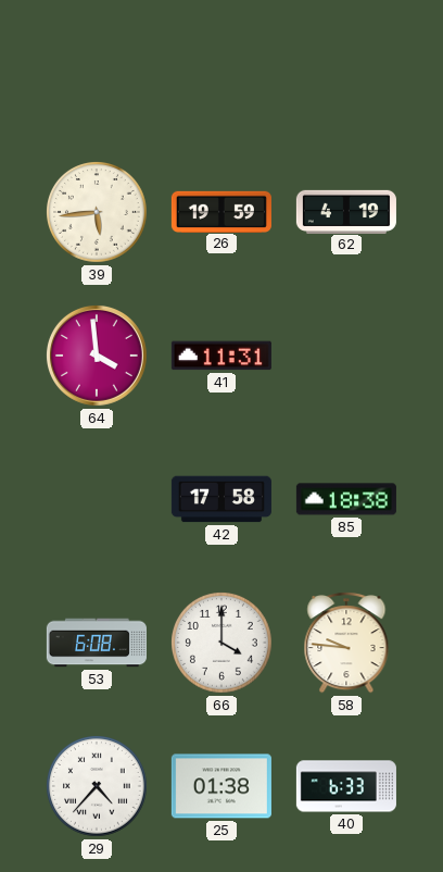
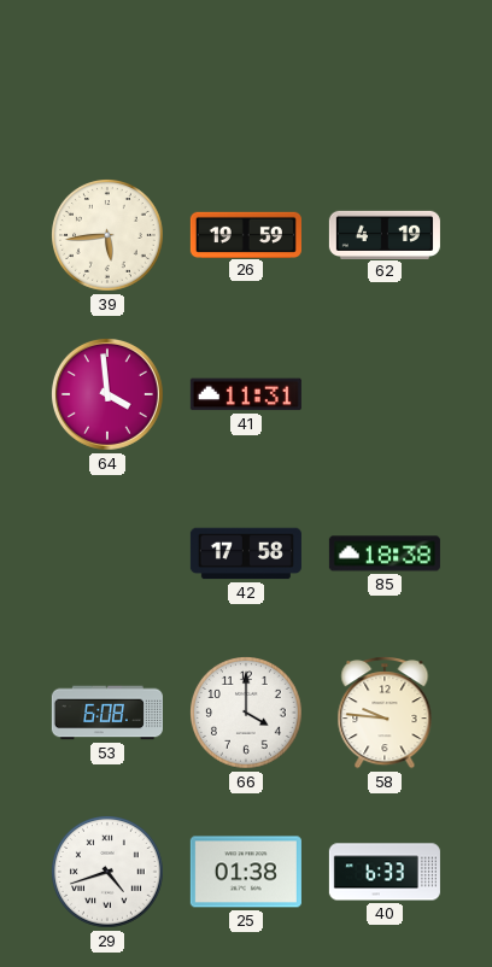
29: 4:37 -> 4:42
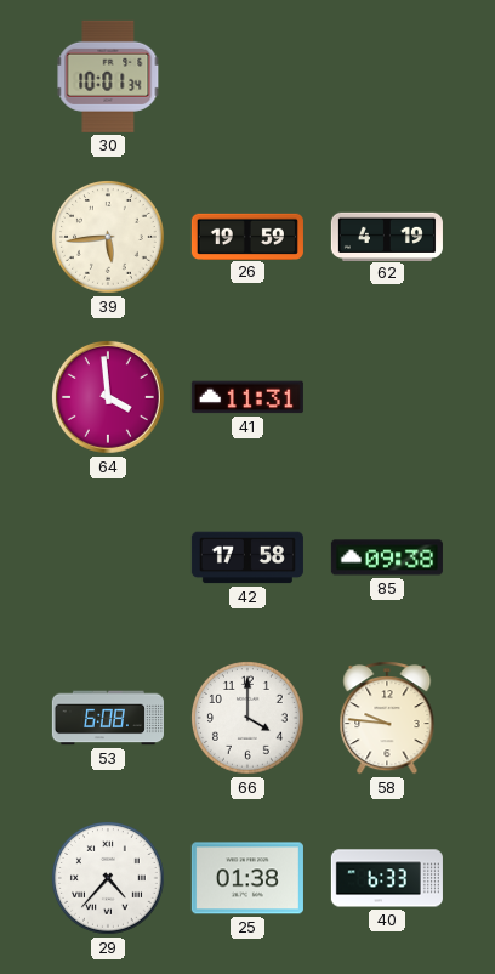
30: none -> 10:01
85: 18:38 -> 09:38
29: 4:42 -> 4:37
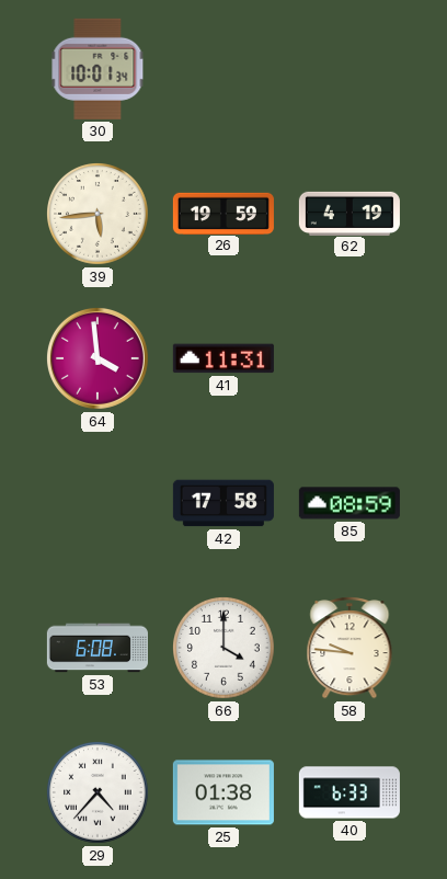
85: 09:38 -> 08:59
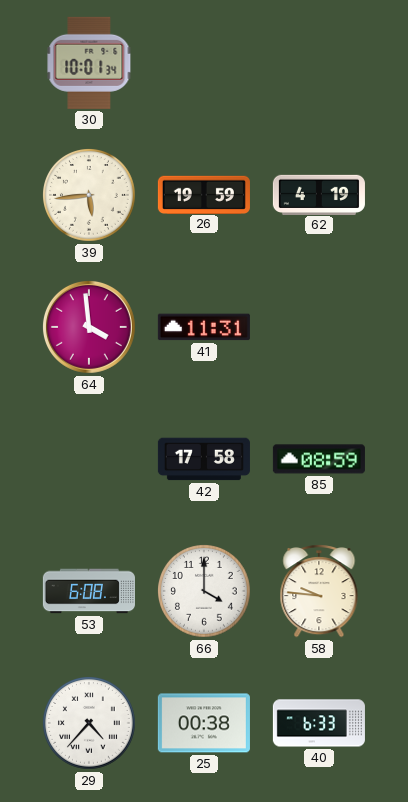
25: 01:38 -> 00:38
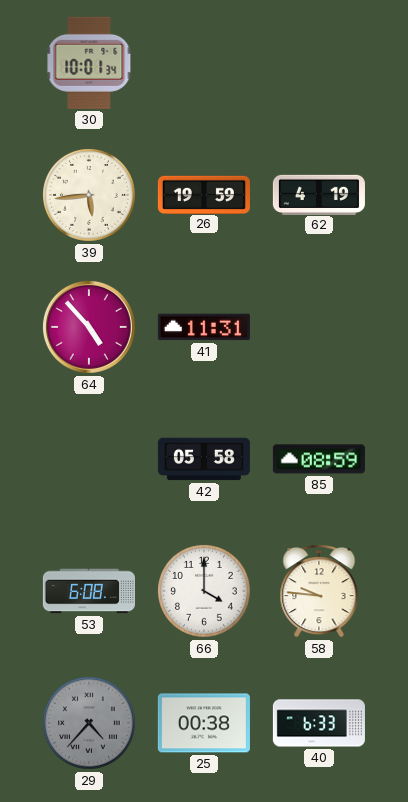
64: 3:59 -> 4:53
42: 17:58 -> 05:58
29 dial: white -> grey
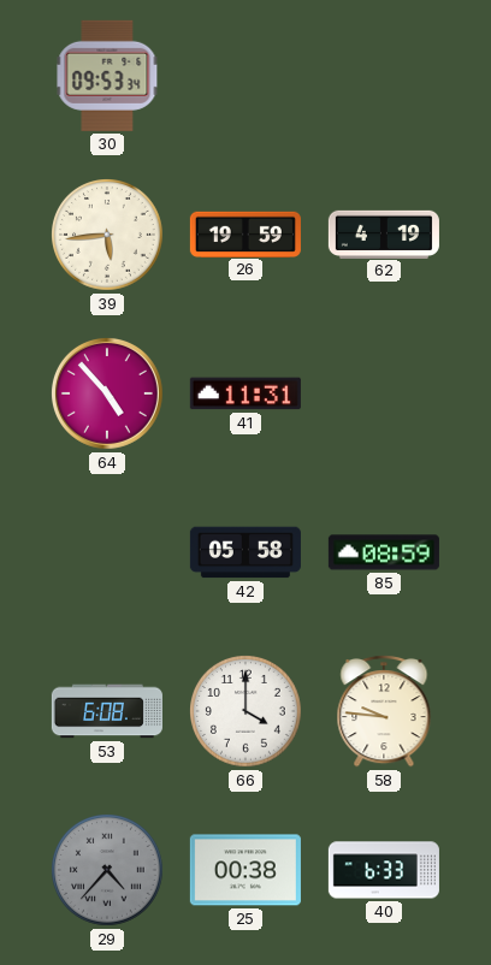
30: 10:01 -> 09:53
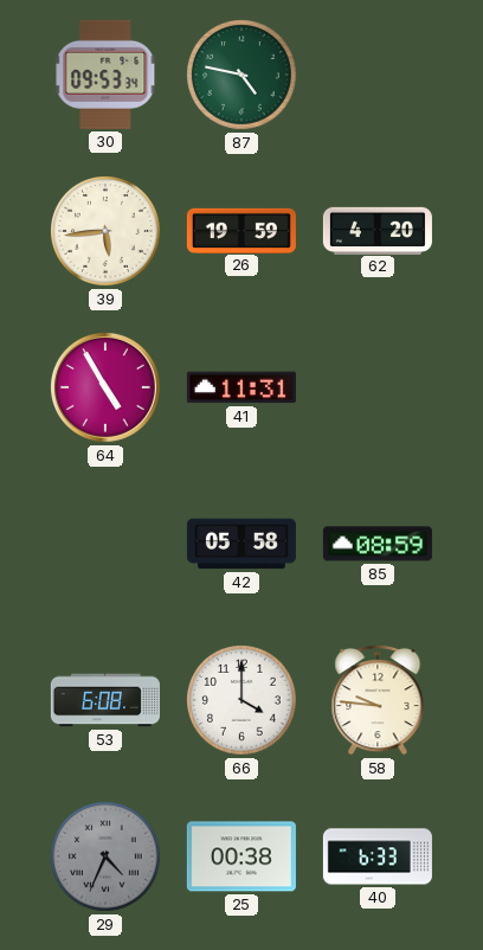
87: none -> 4:47
62: 4:19 -> 4:20
64: 4:53 -> 4:55
29: 4:37 -> 4:34
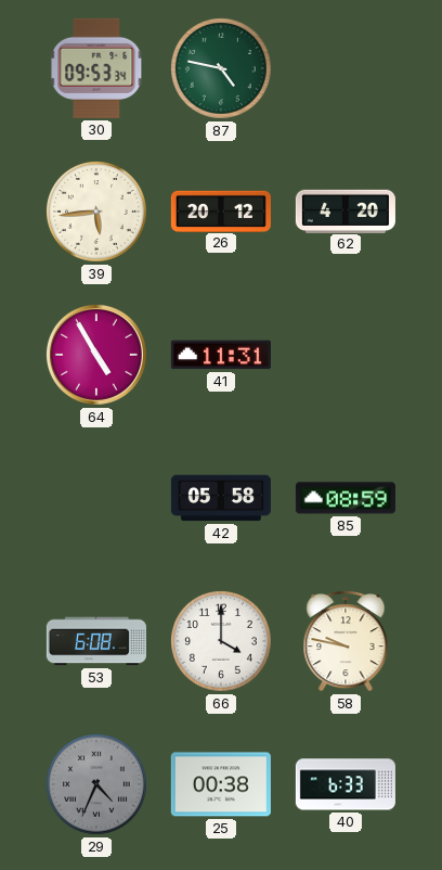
26: 19:59 -> 20:12
58: 9:46 -> 9:47
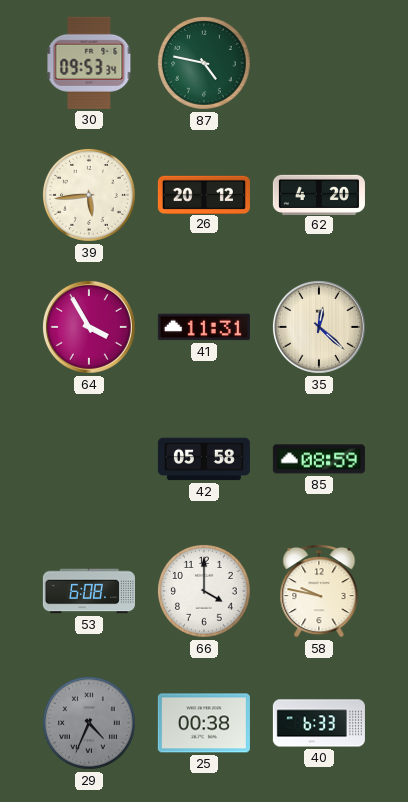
64: 4:55 -> 3:55
35: none -> 12:22
